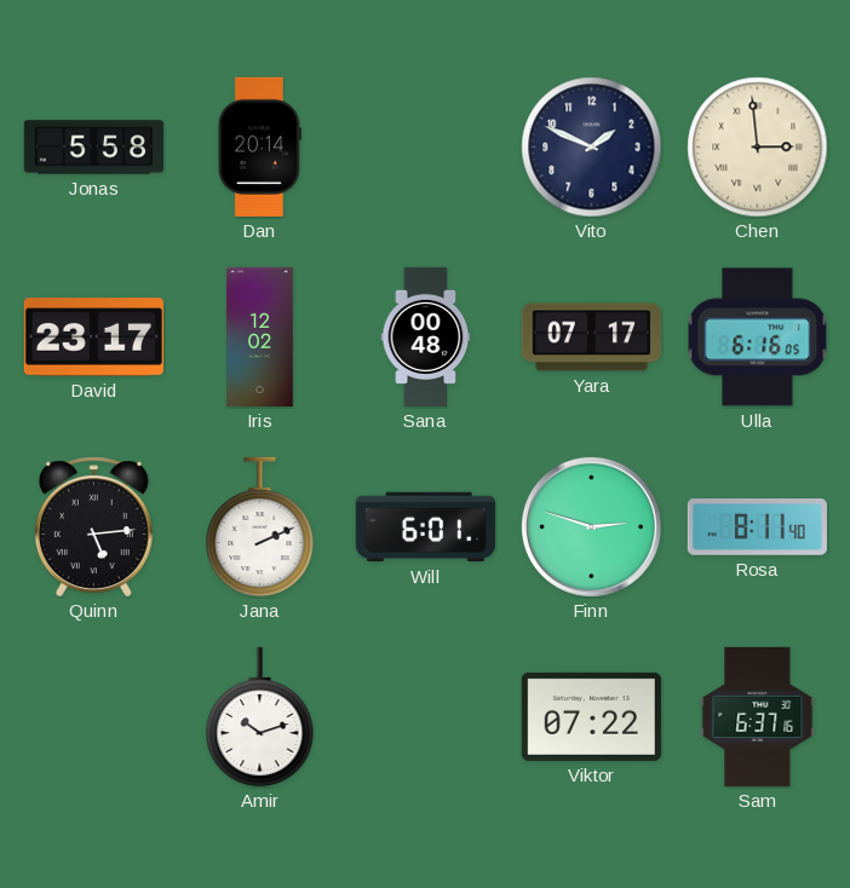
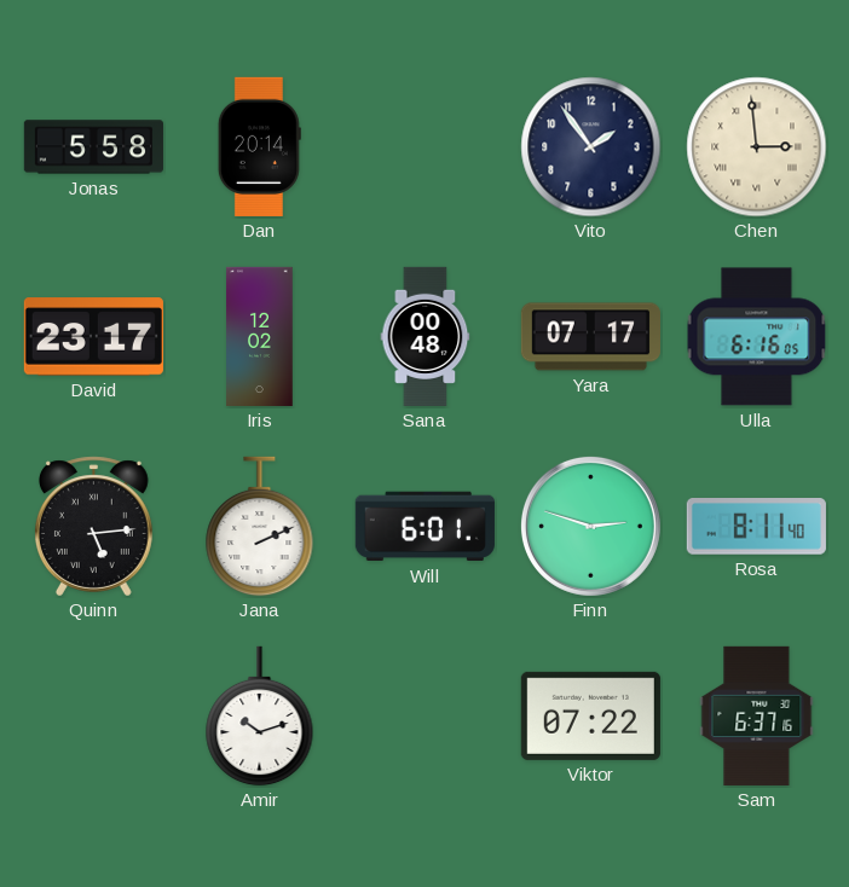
Vito: 1:49 -> 1:54
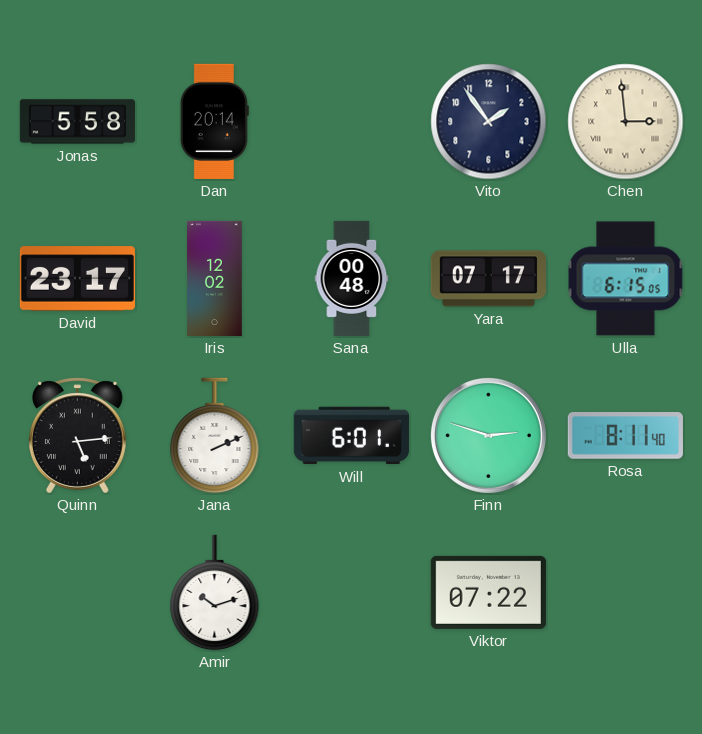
Ulla: 6:16 -> 6:15
Sam: 6:37 -> none
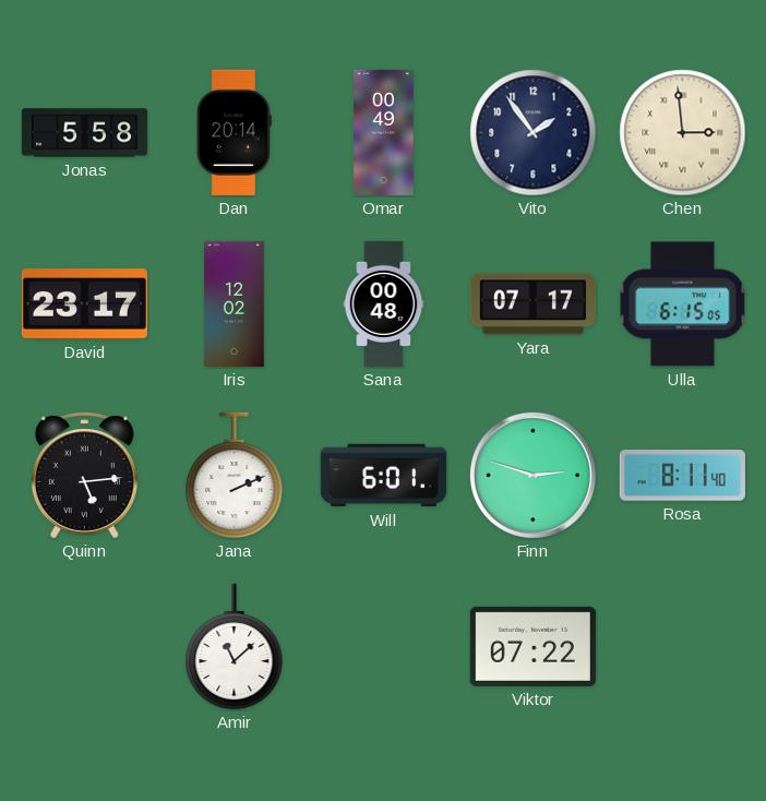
Omar: none -> 00:49
Amir: 10:12 -> 11:08
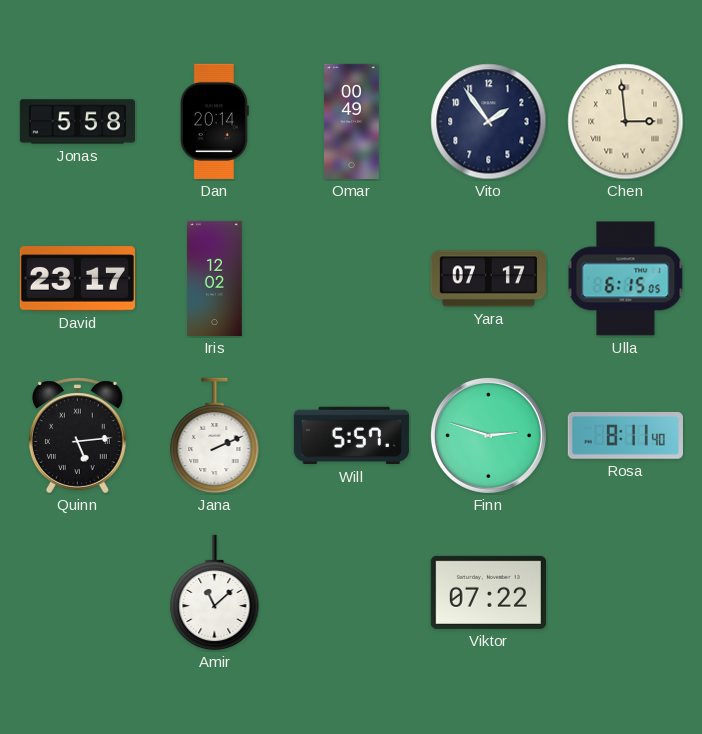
Sana: 00:48 -> none
Will: 6:01 -> 5:57
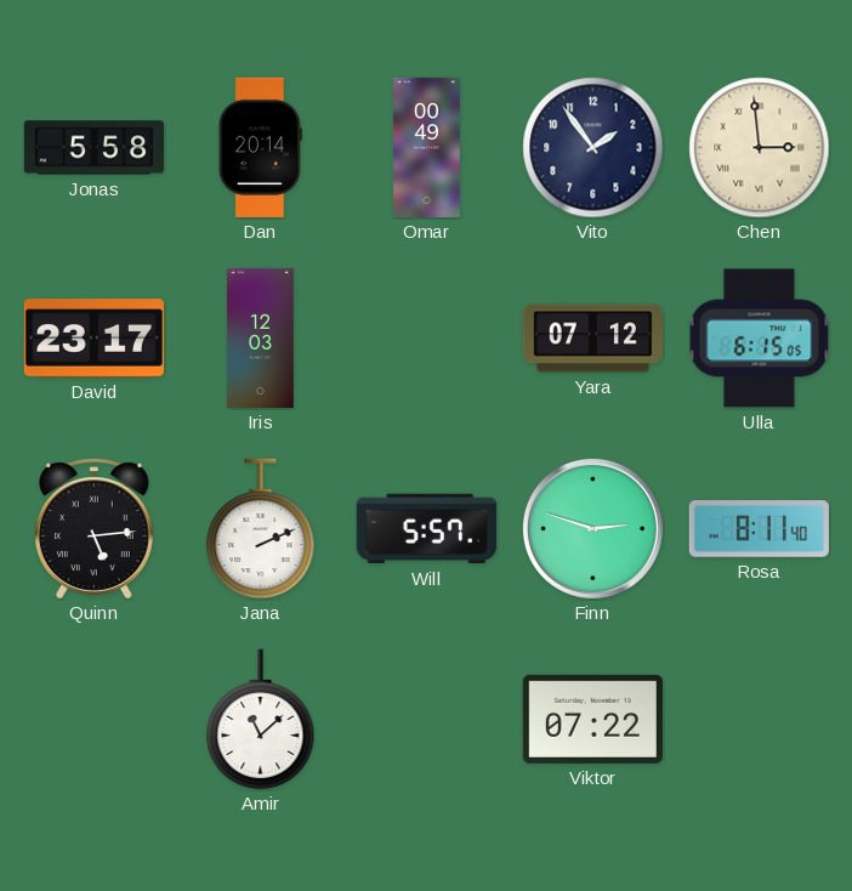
Iris: 12:02 -> 12:03
Yara: 07:17 -> 07:12
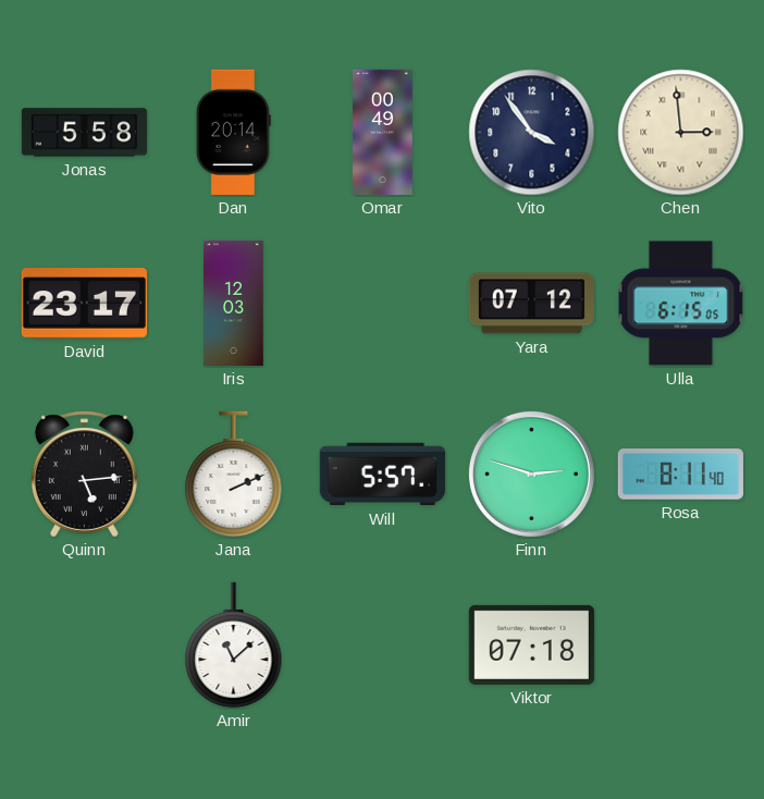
Vito: 1:54 -> 3:54
Viktor: 07:22 -> 07:18
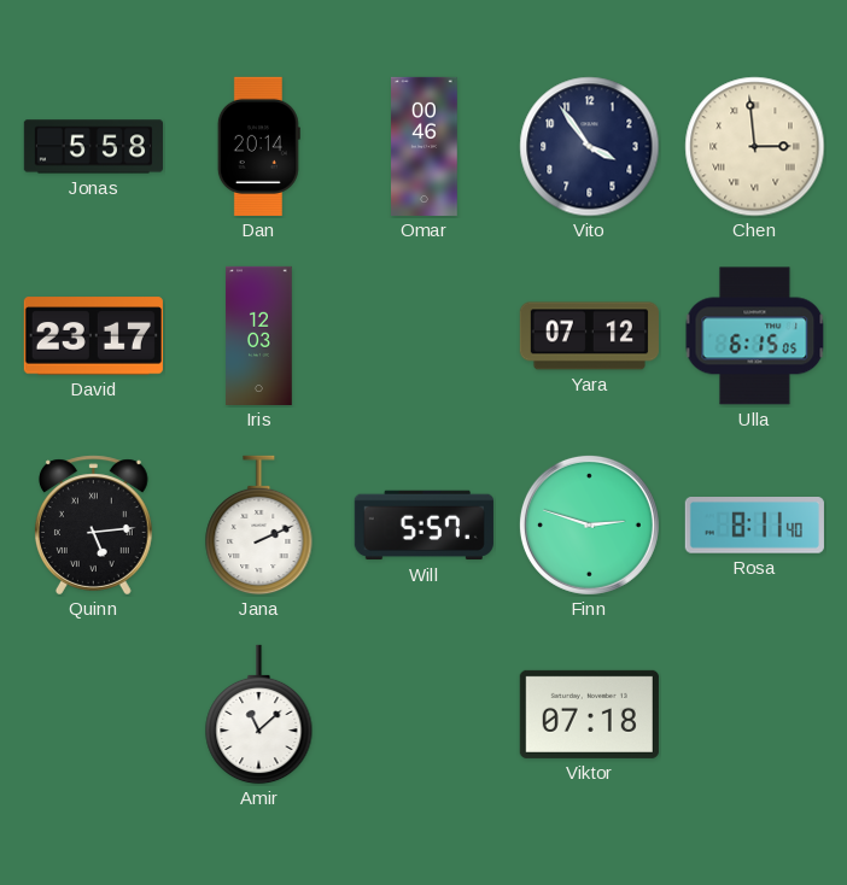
Omar: 00:49 -> 00:46
